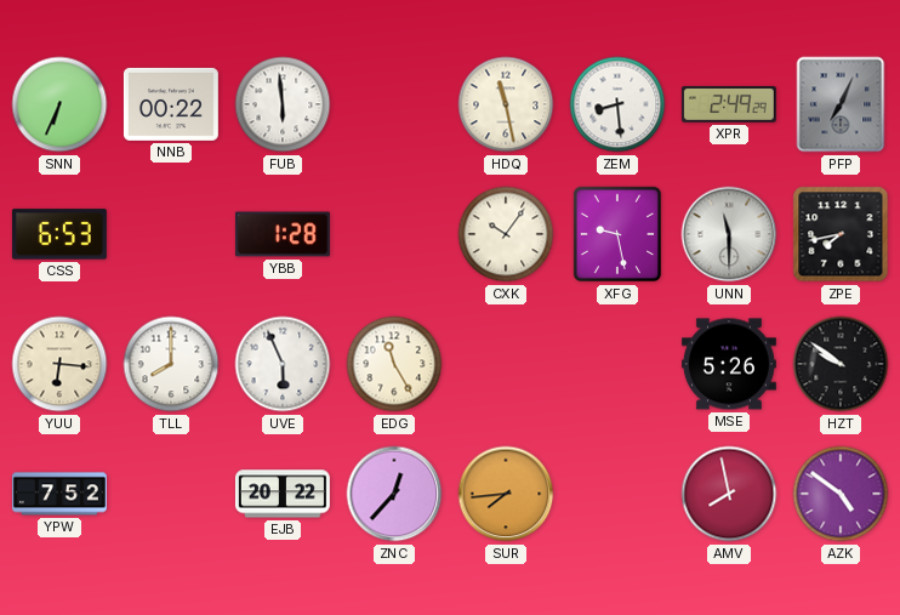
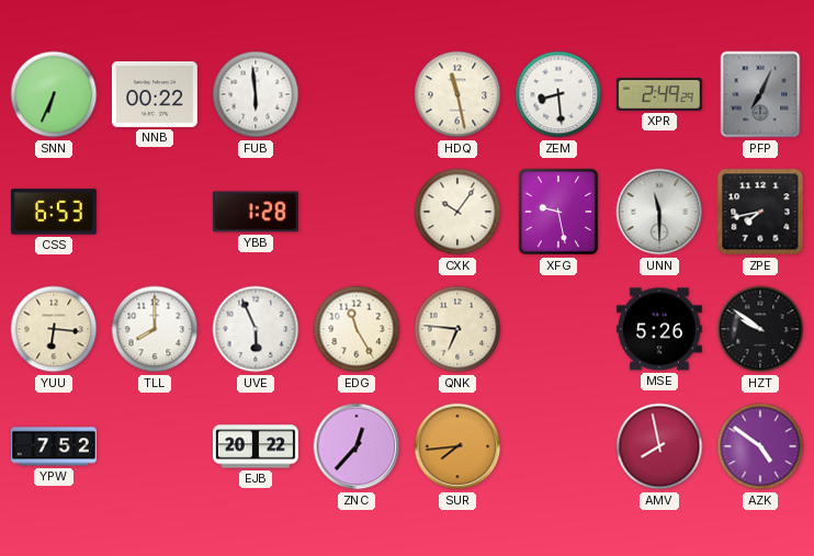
QNK: none -> 6:46
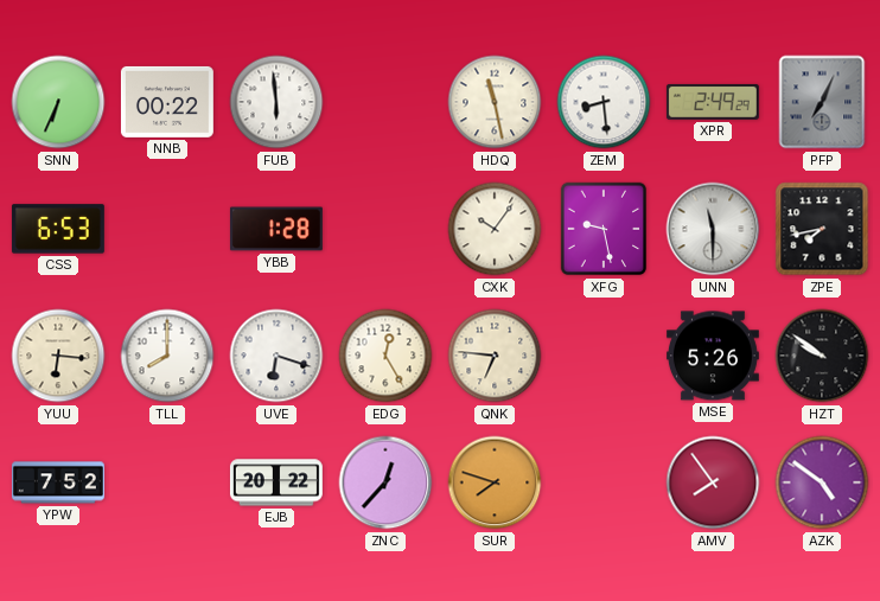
UVE: 5:56 -> 6:18
EDG: 11:25 -> 12:25
SUR: 7:44 -> 7:48
AMV: 7:58 -> 7:54
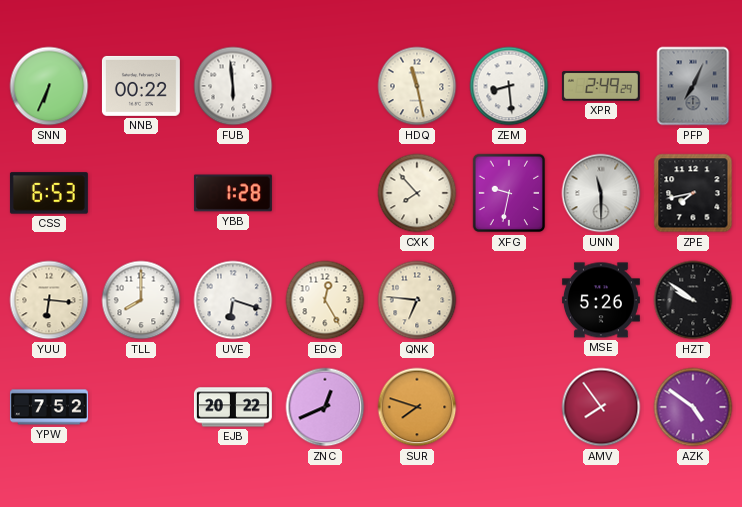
CXK: 10:06 -> 7:53
XFG: 9:28 -> 9:32
ZNC: 12:37 -> 12:41
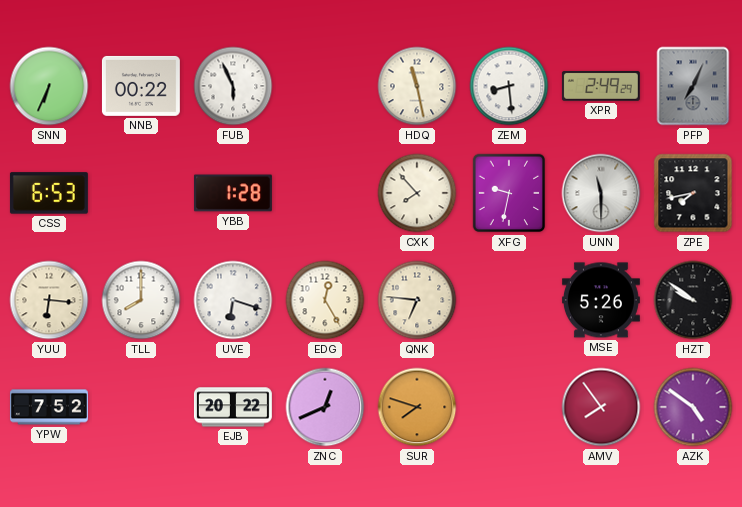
FUB: 5:59 -> 5:56
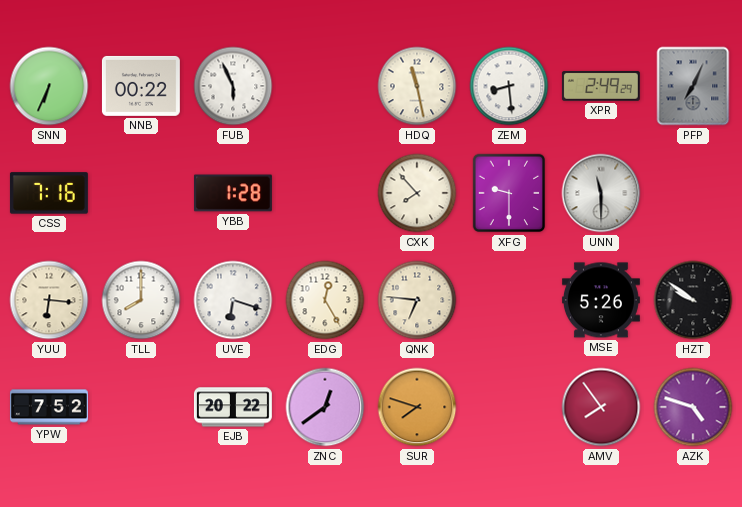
CSS: 6:53 -> 7:16
XFG: 9:32 -> 9:30
ZPE: 7:43 -> none
ZNC: 12:41 -> 12:39
AZK: 4:51 -> 4:48
